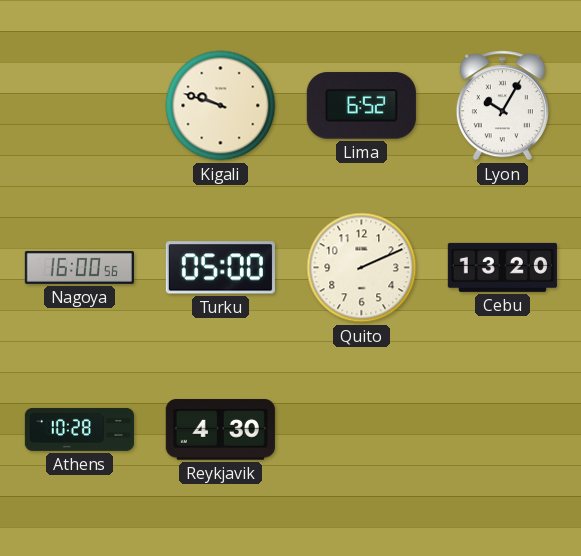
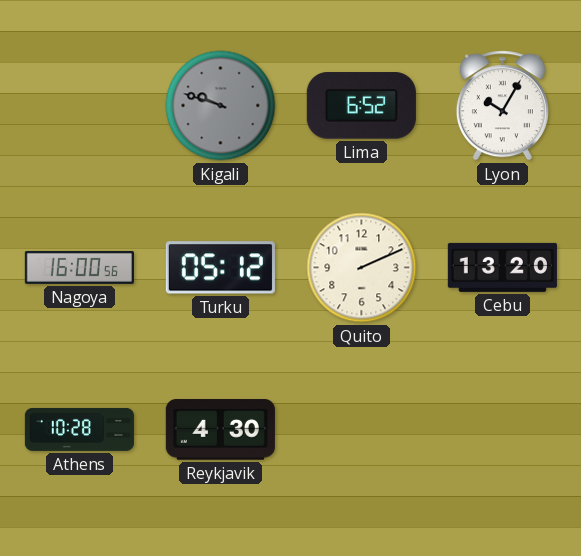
Kigali dial: cream -> grey
Turku: 05:00 -> 05:12
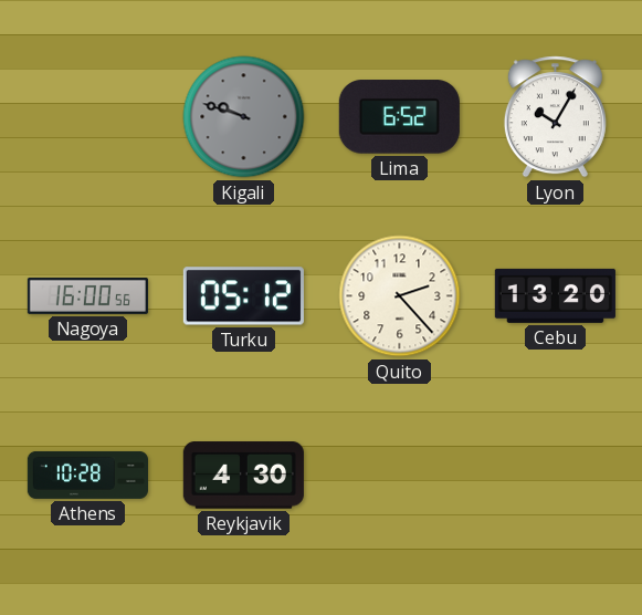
Quito: 2:11 -> 2:23
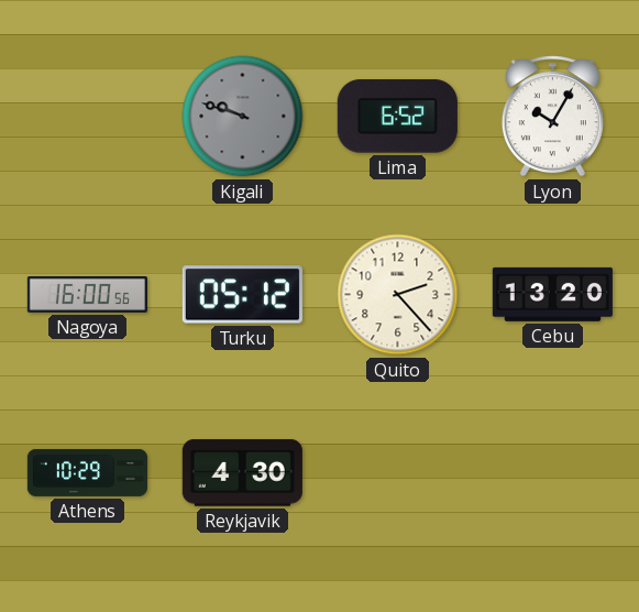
Athens: 10:28 -> 10:29
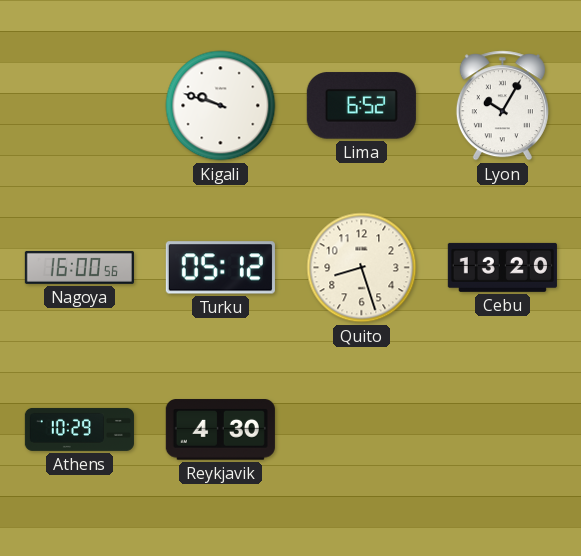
Kigali dial: grey -> white
Quito: 2:23 -> 8:27
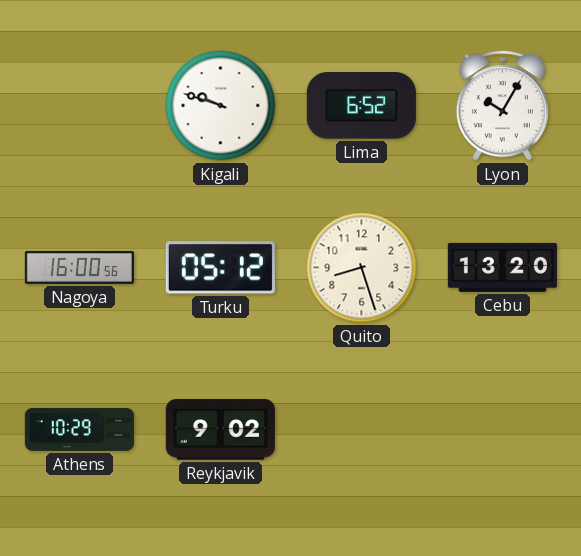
Reykjavik: 4:30 -> 9:02
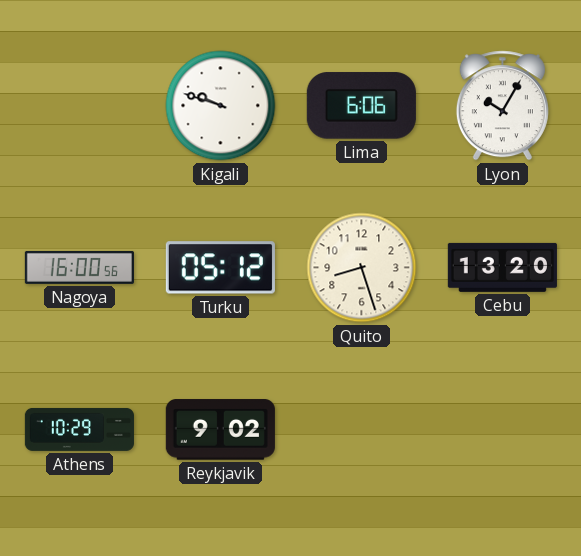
Lima: 6:52 -> 6:06
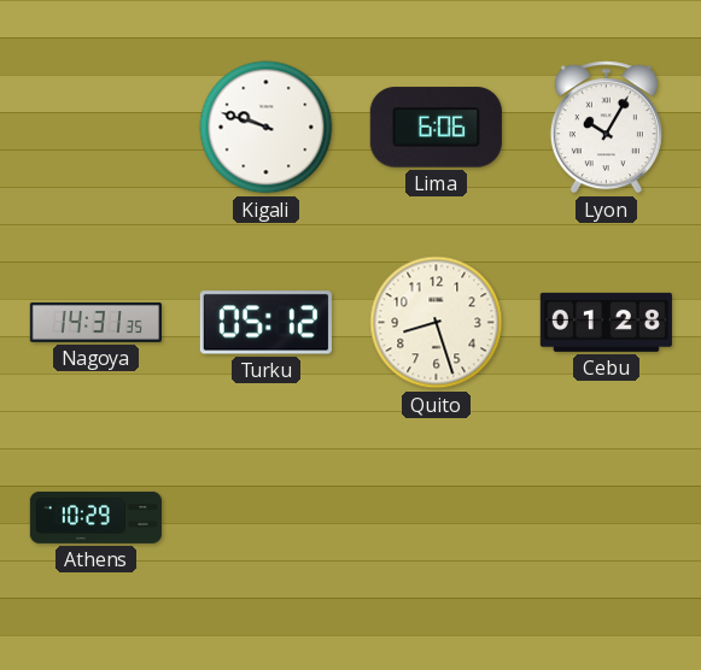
Nagoya: 16:00 -> 14:31
Cebu: 13:20 -> 01:28
Reykjavik: 9:02 -> none
